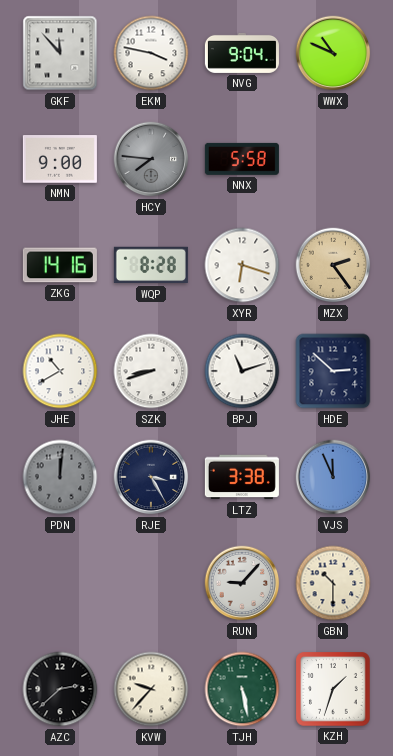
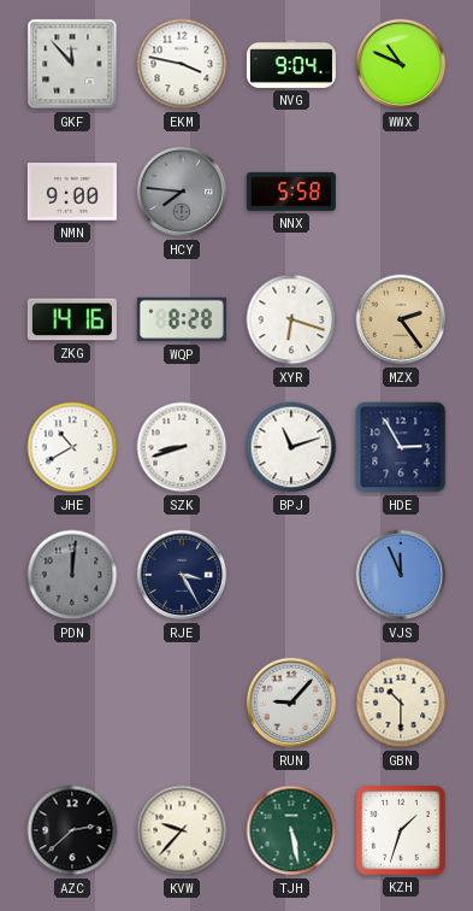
HDE: 2:52 -> 2:55
LTZ: 3:38 -> none
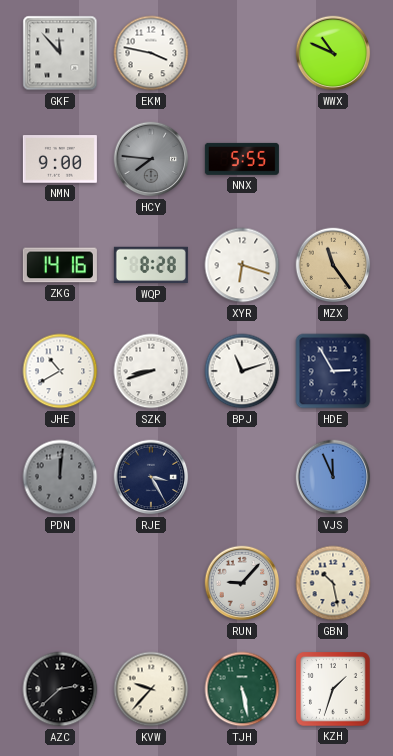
NVG: 9:04 -> none
NNX: 5:58 -> 5:55
MZX: 2:24 -> 11:24
GBN: 10:30 -> 10:28
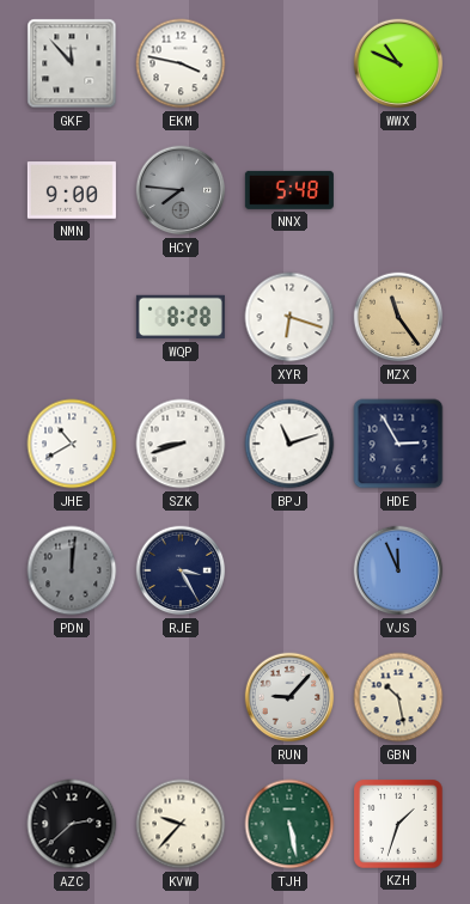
NNX: 5:55 -> 5:48
ZKG: 14:16 -> none
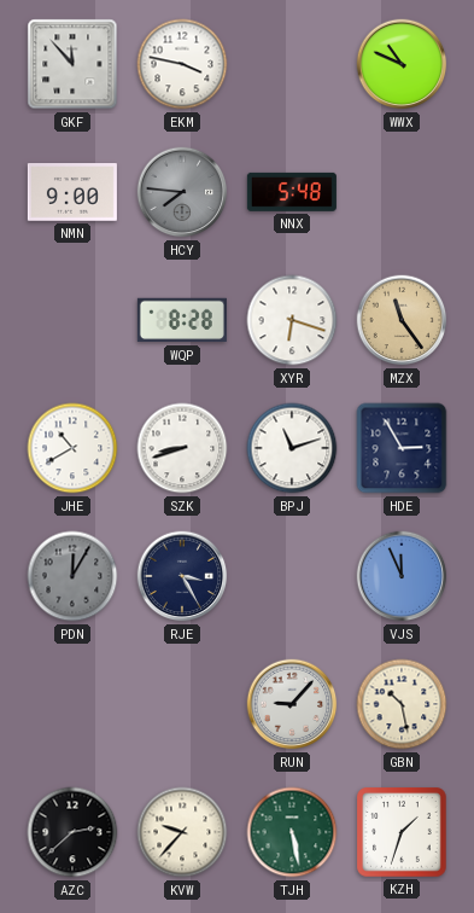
PDN: 12:01 -> 12:05
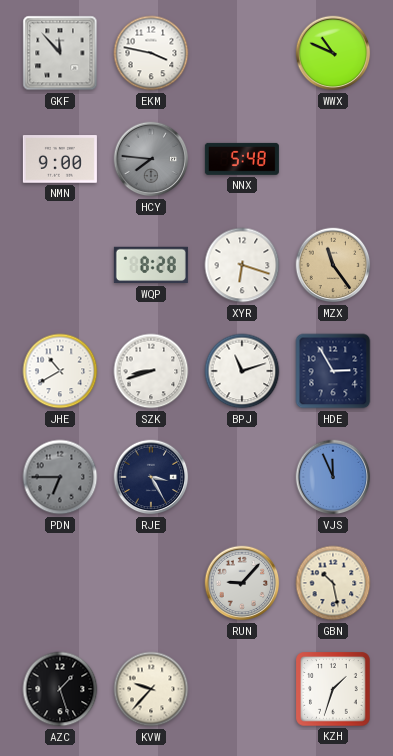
PDN: 12:05 -> 6:45
AZC: 2:38 -> 1:27
TJH: 5:28 -> none
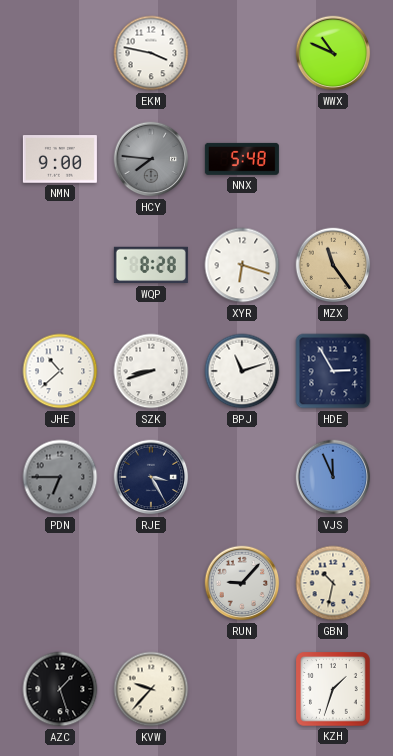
GKF: 11:53 -> none
JHE: 10:40 -> 10:38
GBN: 10:28 -> 10:32
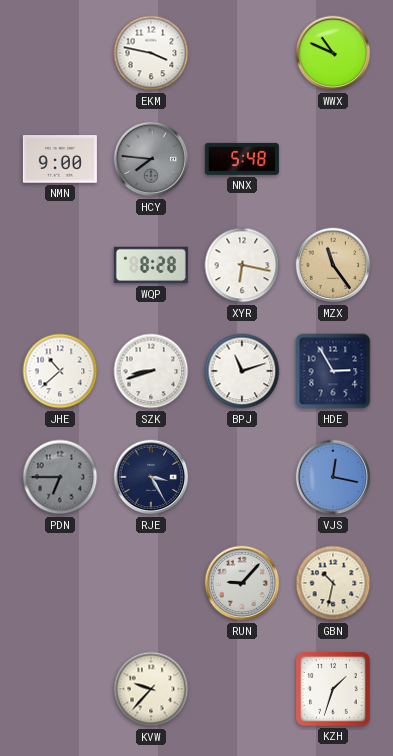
XYR: 6:18 -> 6:17
VJS: 11:56 -> 12:17
AZC: 1:27 -> none
